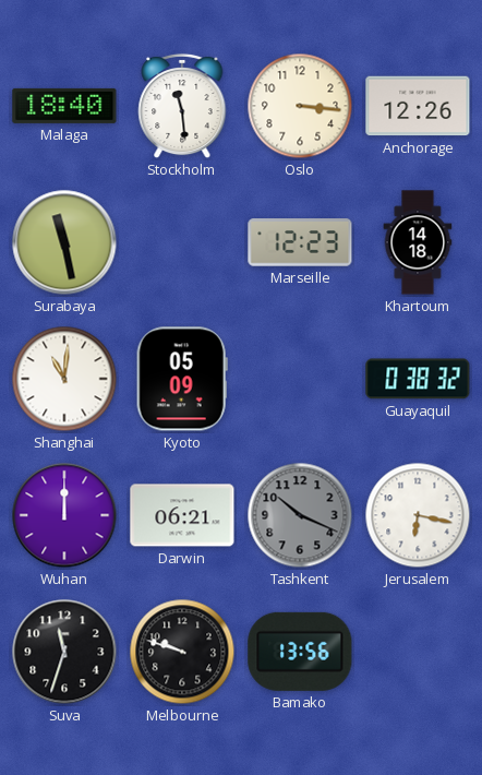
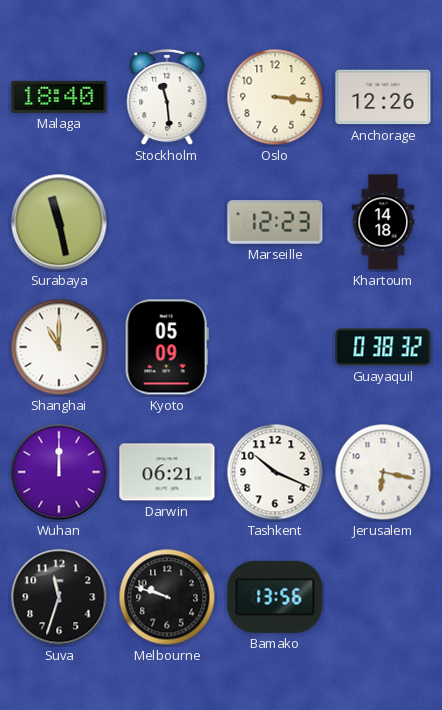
Shanghai: 11:01 -> 11:00
Tashkent dial: grey -> white
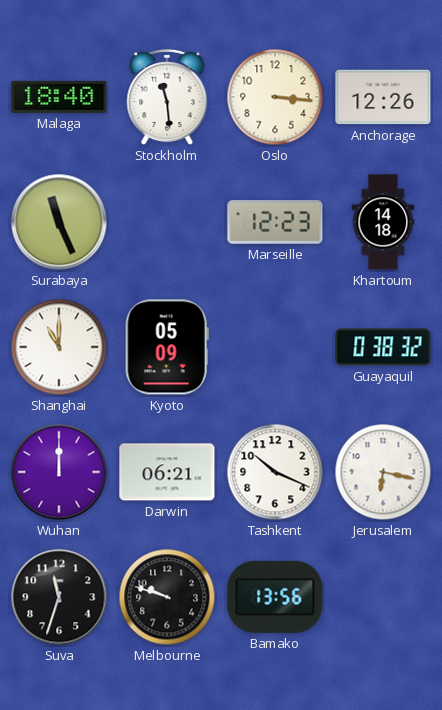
Surabaya: 11:28 -> 11:26
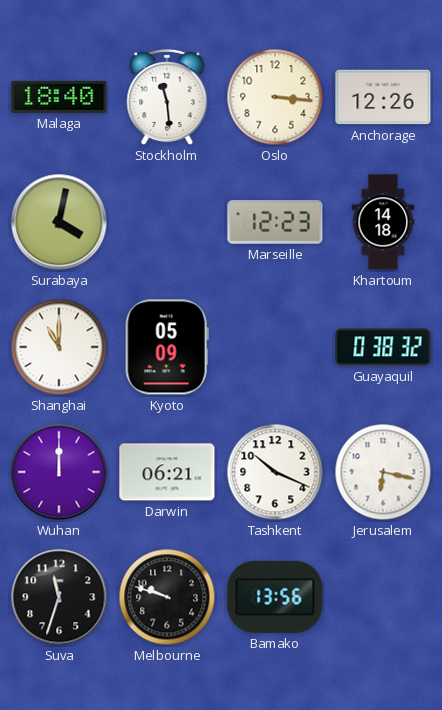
Surabaya: 11:26 -> 4:02
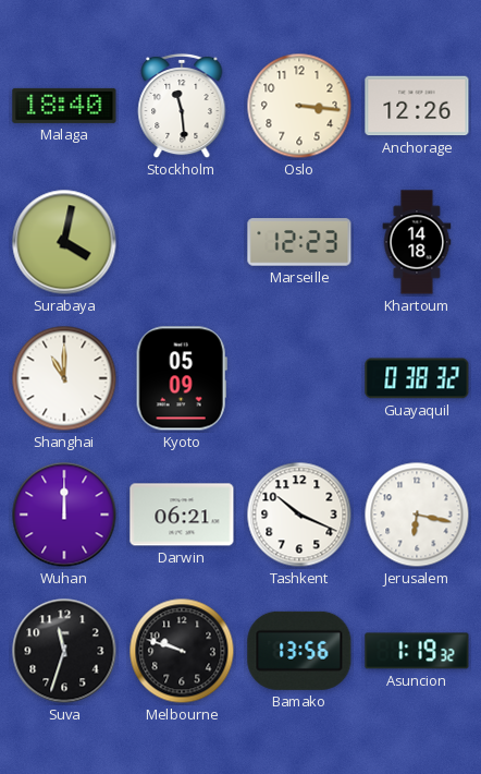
Asuncion: none -> 1:19
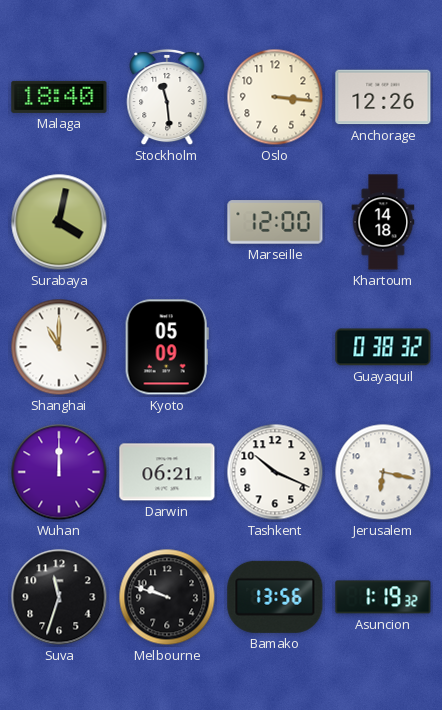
Marseille: 12:23 -> 12:00
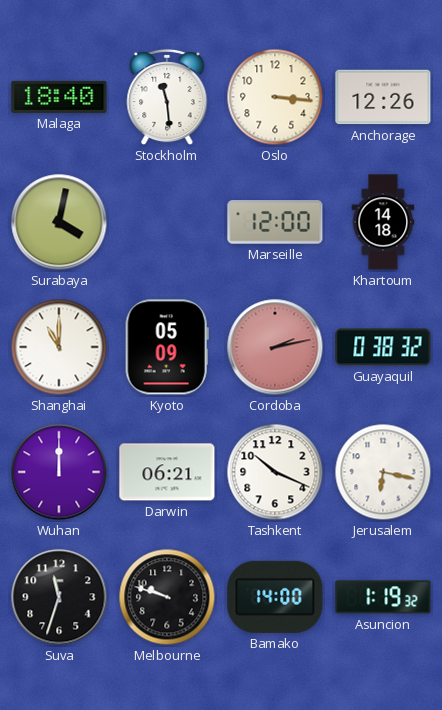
Cordoba: none -> 2:13
Bamako: 13:56 -> 14:00
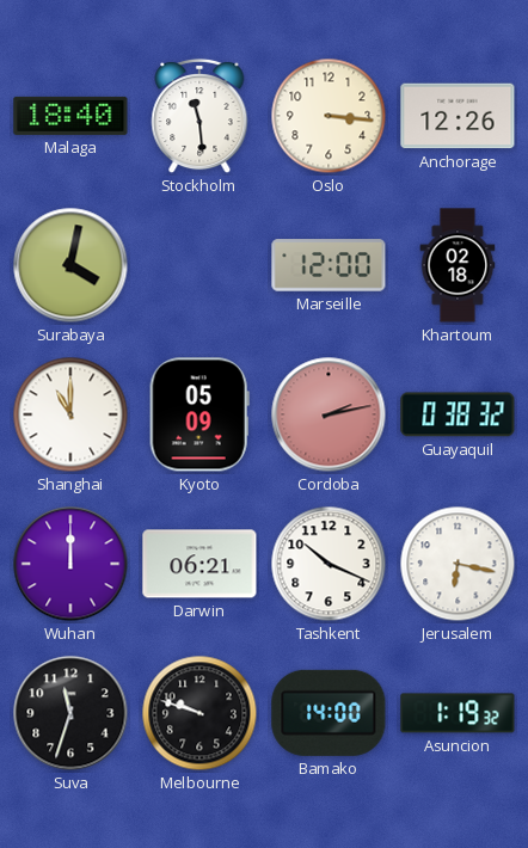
Khartoum: 14:18 -> 02:18
